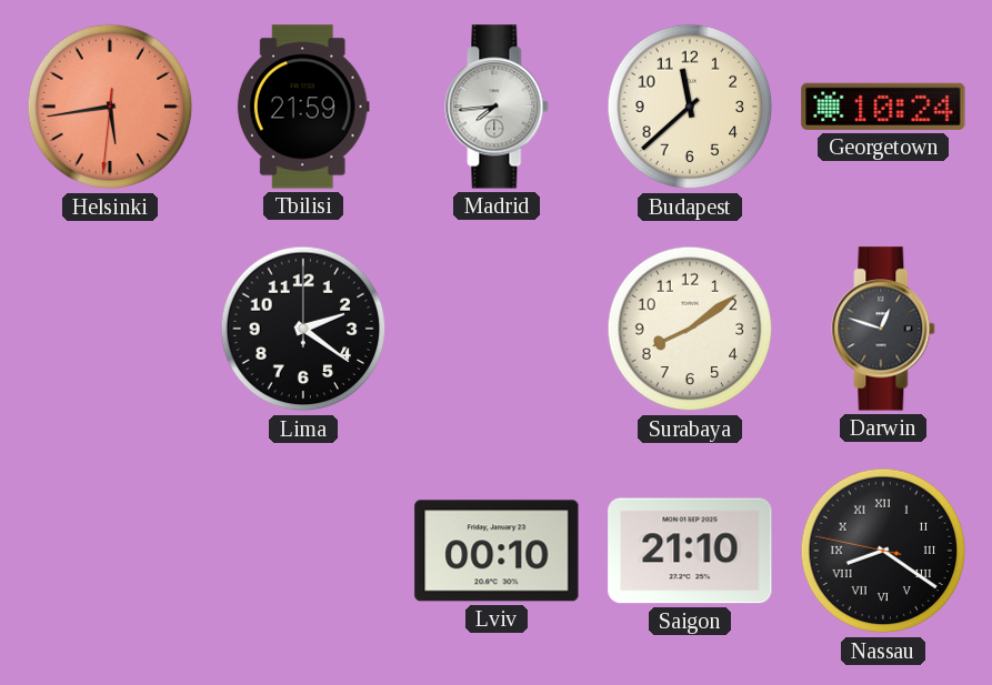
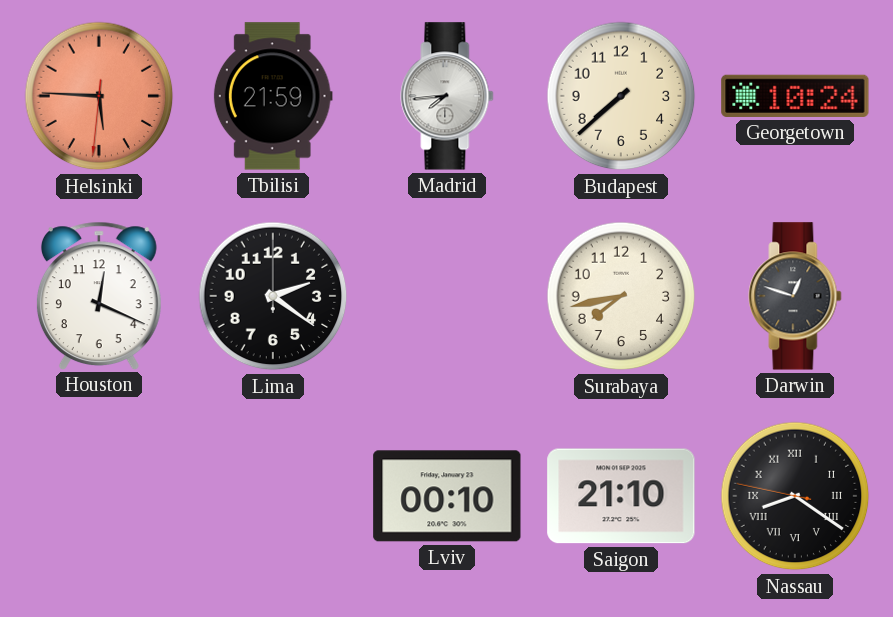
Helsinki: 5:43 -> 5:45
Budapest: 11:38 -> 7:38
Houston: none -> 12:19
Surabaya: 8:09 -> 7:43
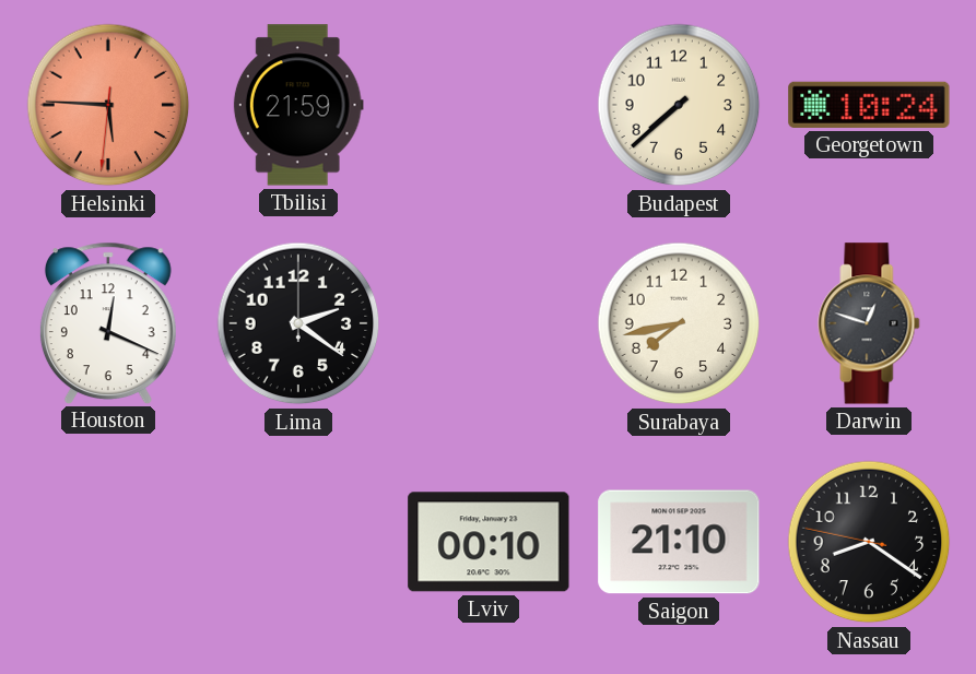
Madrid: 7:44 -> none
Nassau numerals: Roman -> Arabic
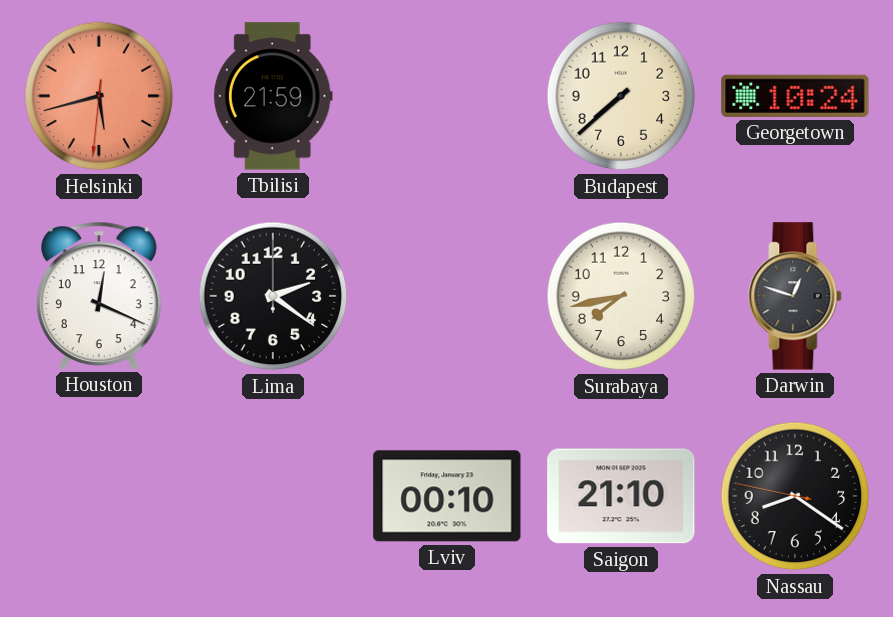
Helsinki: 5:45 -> 5:42
